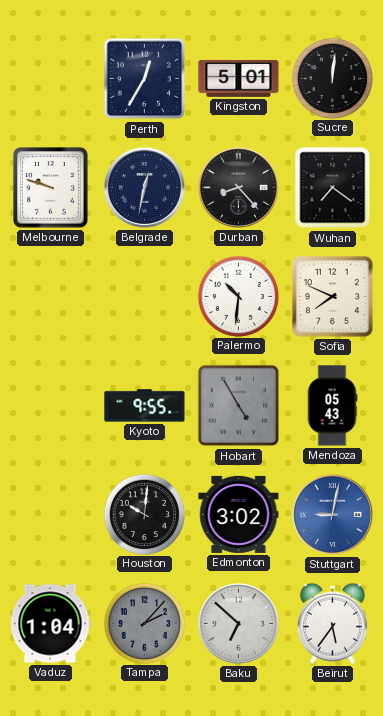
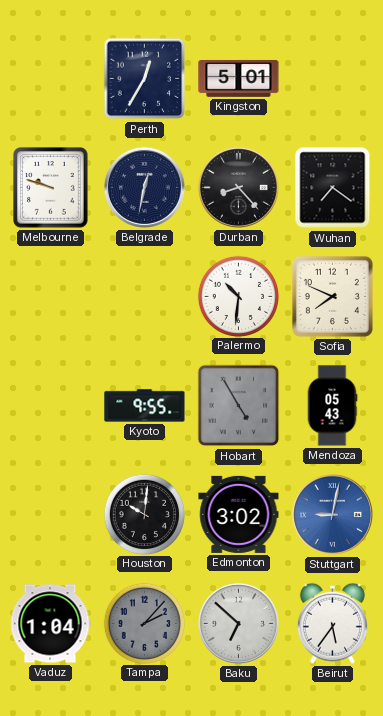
Sucre: 12:01 -> none
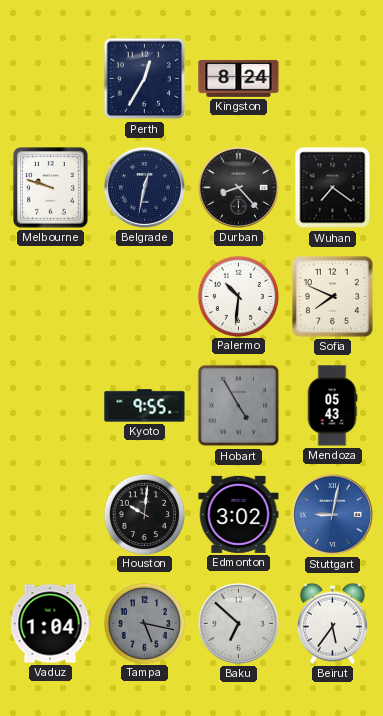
Kingston: 5:01 -> 8:24
Tampa: 2:07 -> 5:17
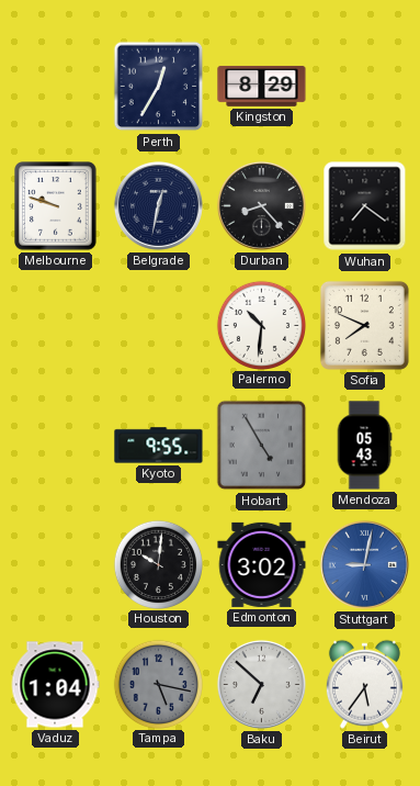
Kingston: 8:24 -> 8:29
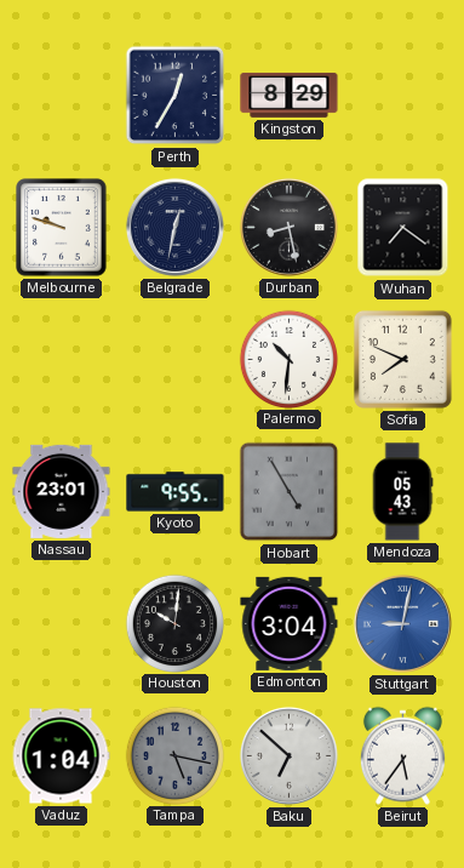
Durban: 8:23 -> 8:28
Nassau: none -> 23:01
Edmonton: 3:02 -> 3:04
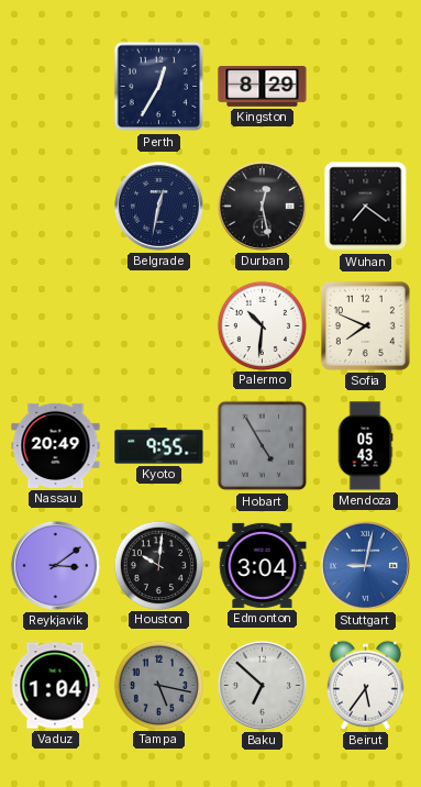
Melbourne: 9:48 -> none
Durban: 8:28 -> 12:28
Nassau: 23:01 -> 20:49
Reykjavik: none -> 3:09
